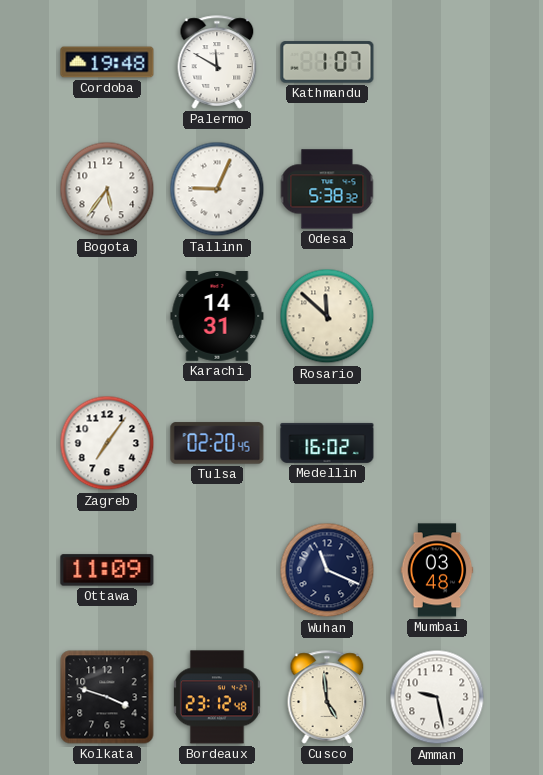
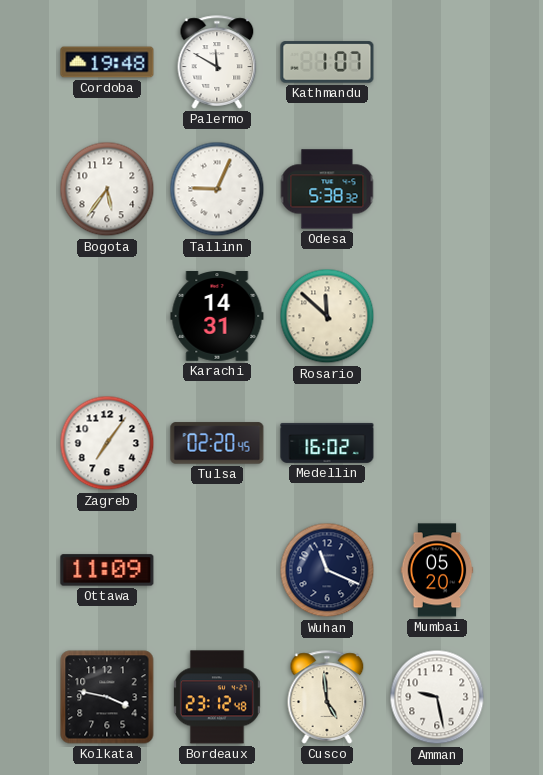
Mumbai: 03:48 -> 05:20
Kolkata: 3:48 -> 3:47
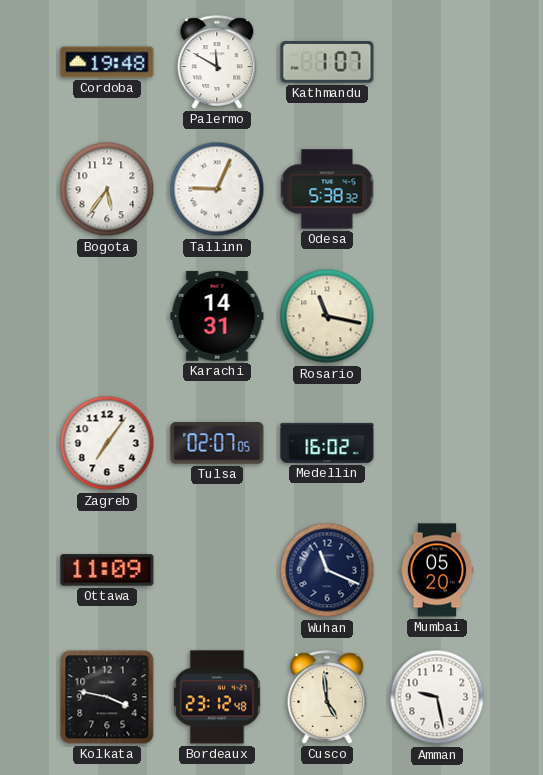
Rosario: 11:52 -> 11:17
Tulsa: 02:20 -> 02:07
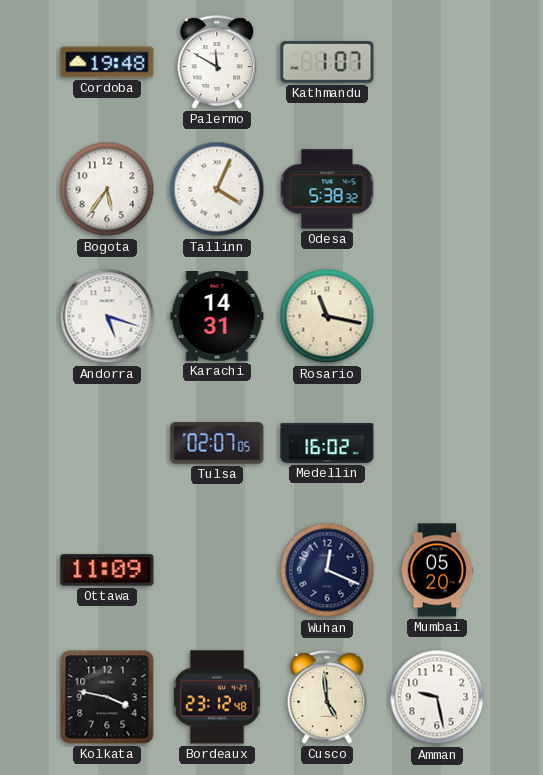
Tallinn: 9:04 -> 4:04
Andorra: none -> 5:18
Zagreb: 7:06 -> none
Wuhan: 11:19 -> 12:19
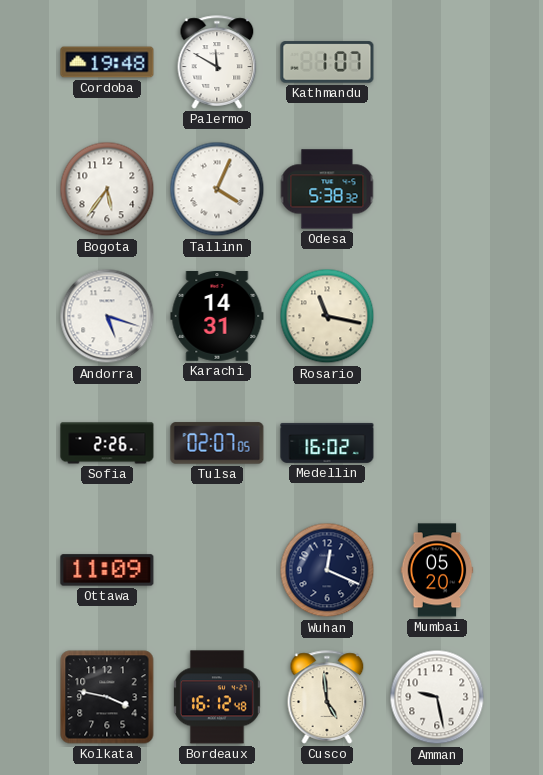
Sofia: none -> 2:26
Bordeaux: 23:12 -> 16:12
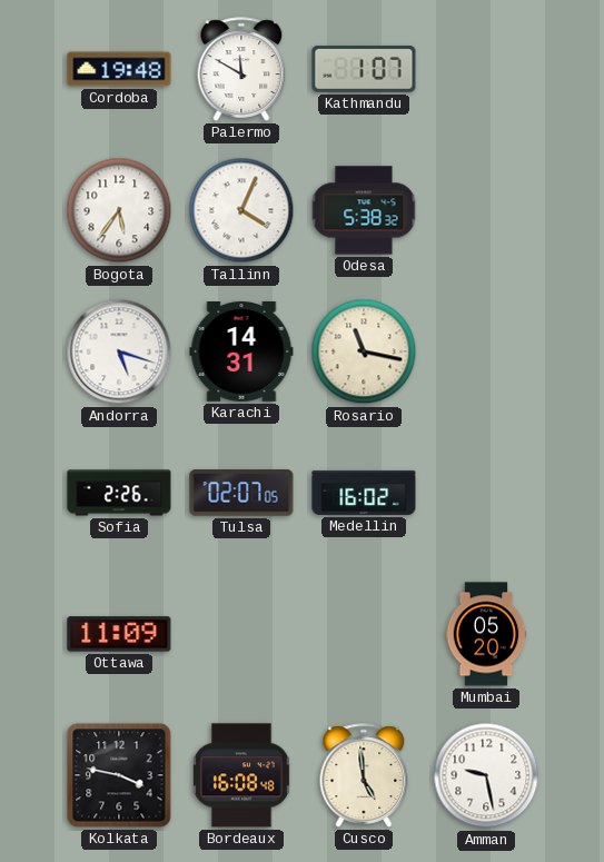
Wuhan: 12:19 -> none
Bordeaux: 16:12 -> 16:08
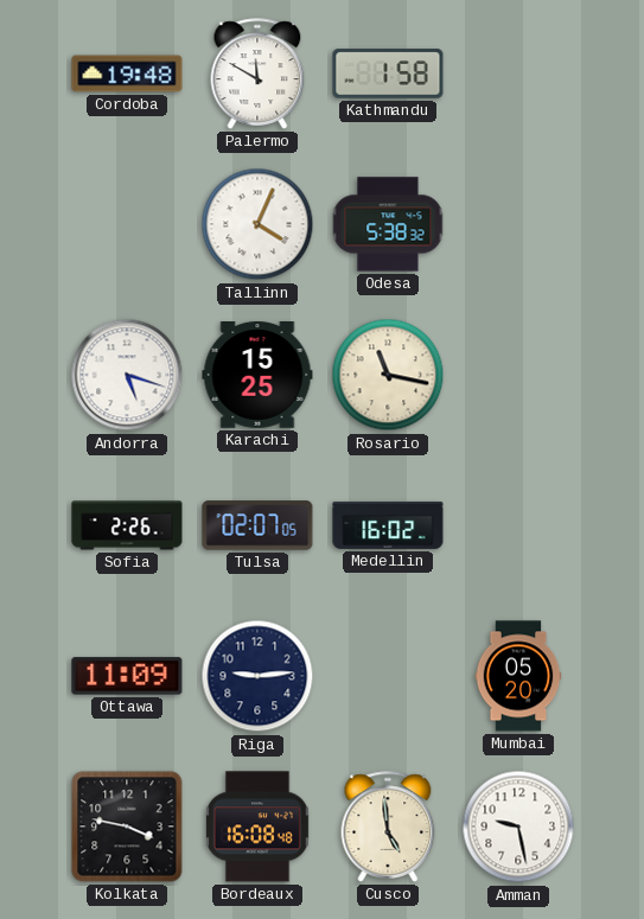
Kathmandu: 1:07 -> 1:58
Bogota: 5:36 -> none
Karachi: 14:31 -> 15:25
Riga: none -> 9:14
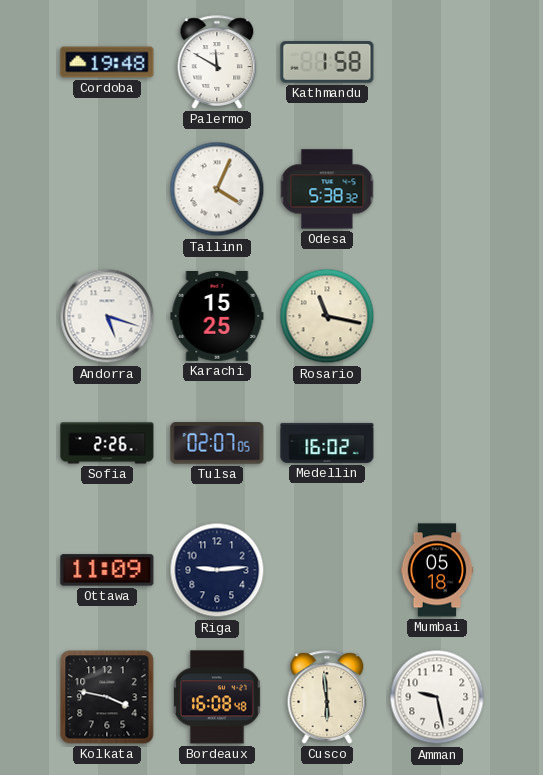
Mumbai: 05:20 -> 05:18
Cusco: 4:59 -> 5:59
